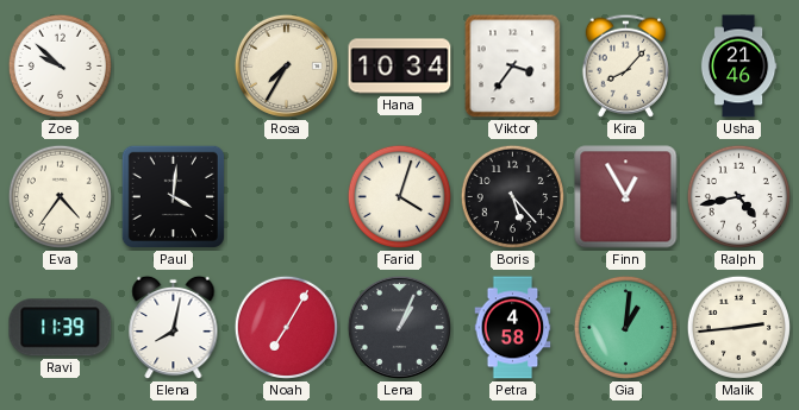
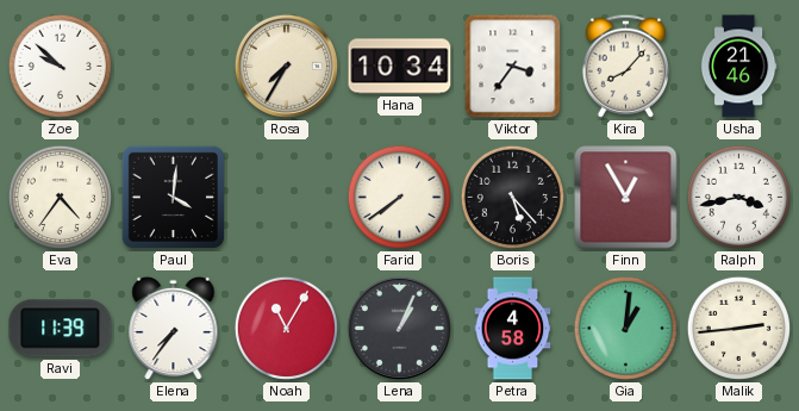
Farid: 4:03 -> 7:39
Ralph: 4:43 -> 3:43
Elena: 8:02 -> 7:36
Noah: 7:05 -> 11:05
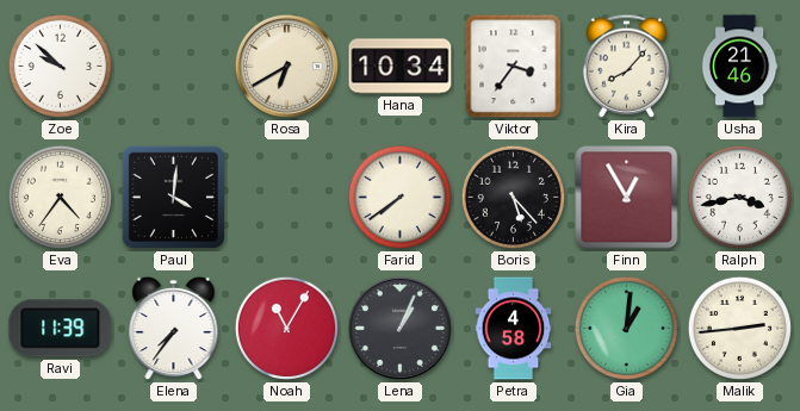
Rosa: 7:35 -> 6:40
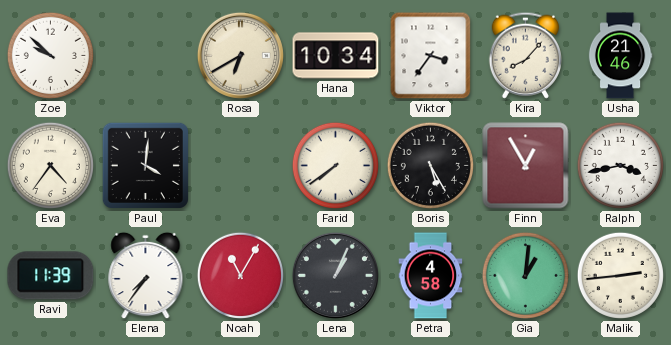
Boris: 5:23 -> 5:25
